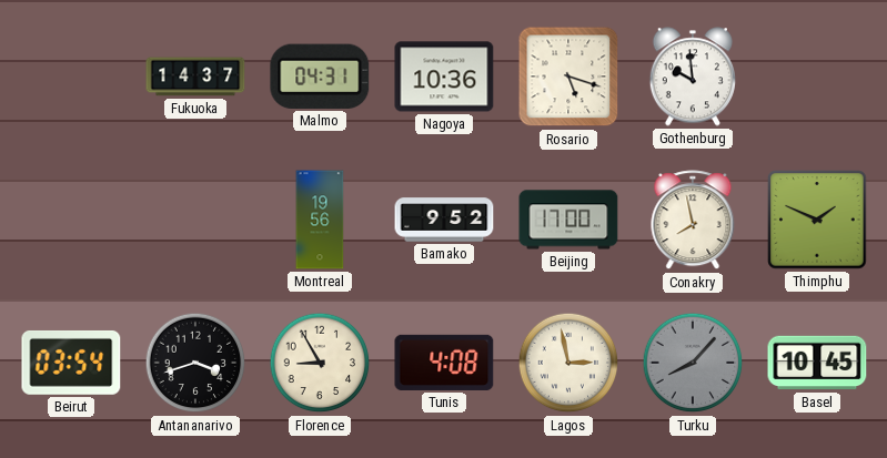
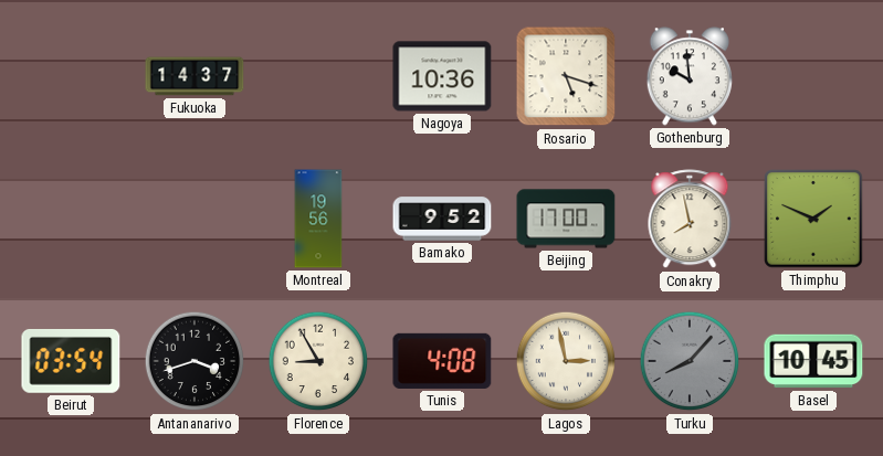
Malmo: 04:31 -> none
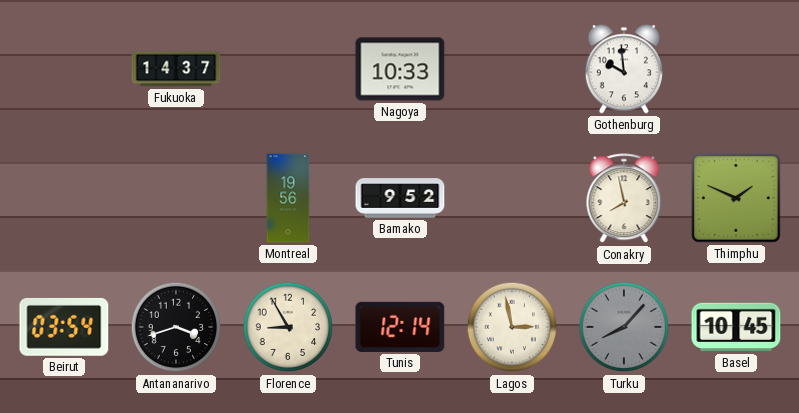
Nagoya: 10:36 -> 10:33
Rosario: 5:18 -> none
Beijing: 17:00 -> none
Tunis: 4:08 -> 12:14
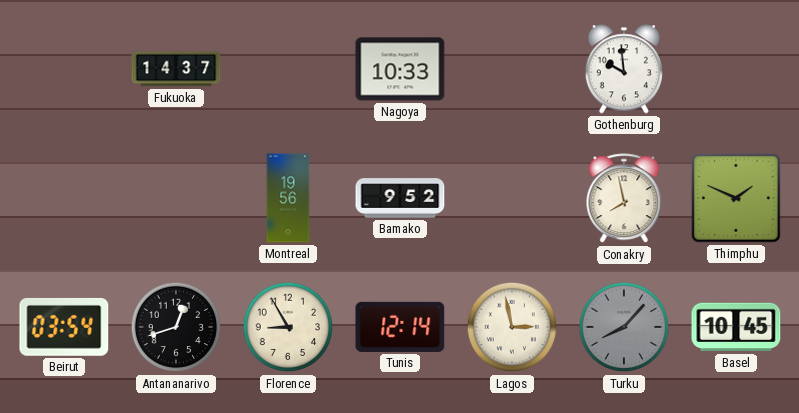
Antananarivo: 3:42 -> 12:42
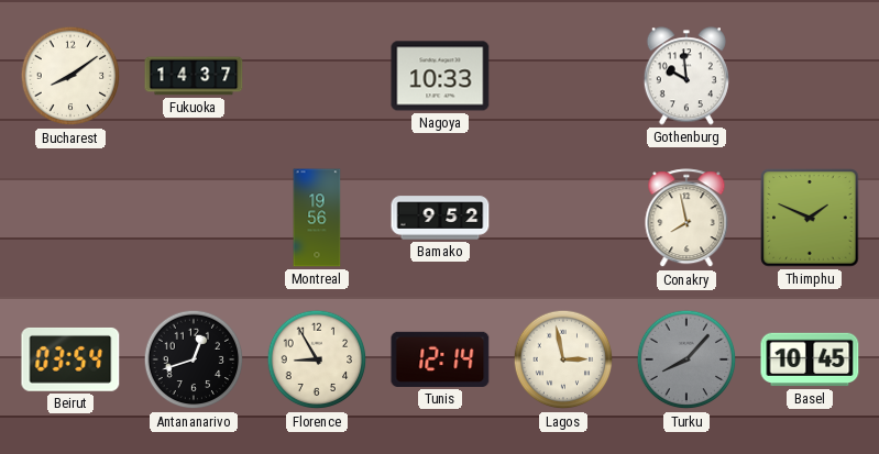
Bucharest: none -> 8:09
